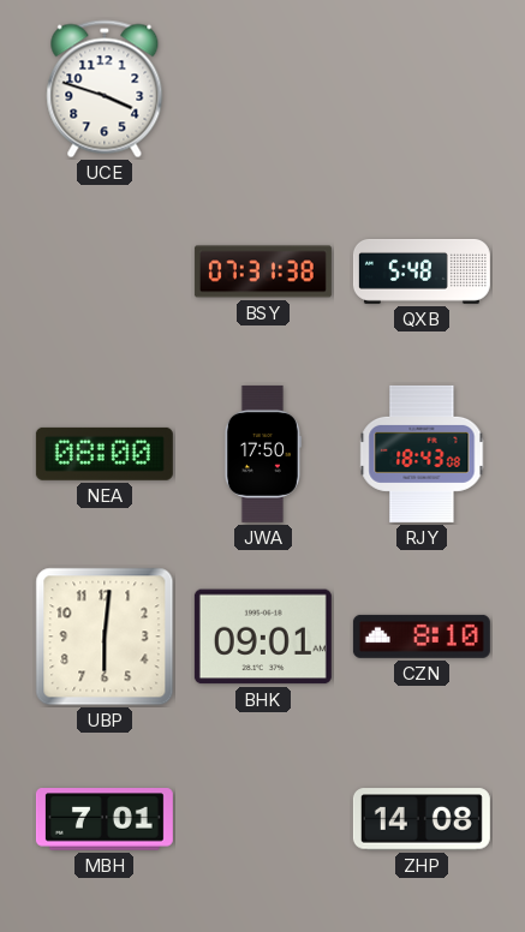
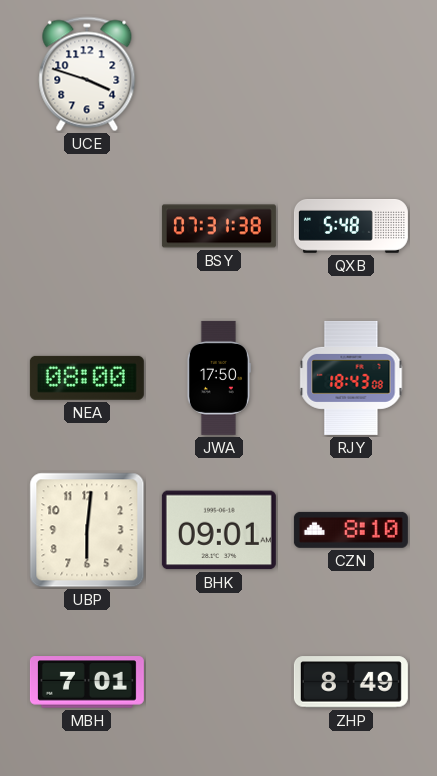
ZHP: 14:08 -> 8:49
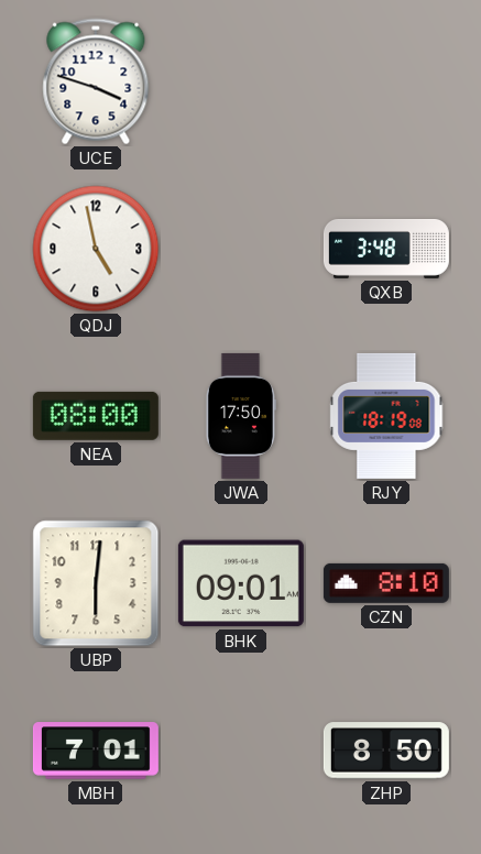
QDJ: none -> 4:58
BSY: 07:31 -> none
QXB: 5:48 -> 3:48
RJY: 18:43 -> 18:19
ZHP: 8:49 -> 8:50
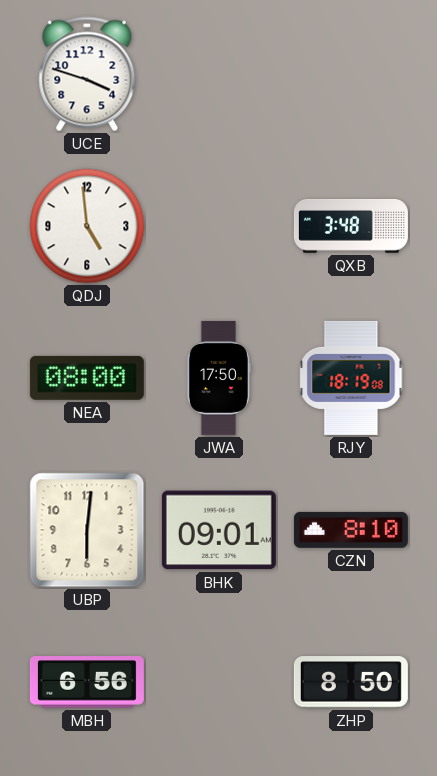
QDJ: 4:58 -> 4:59
MBH: 7:01 -> 6:56
